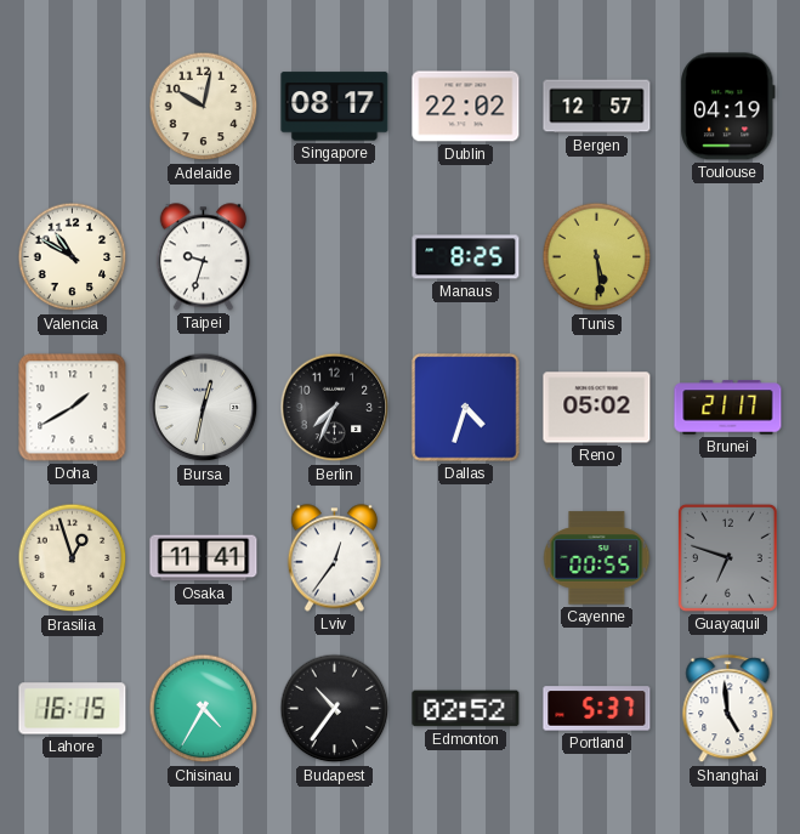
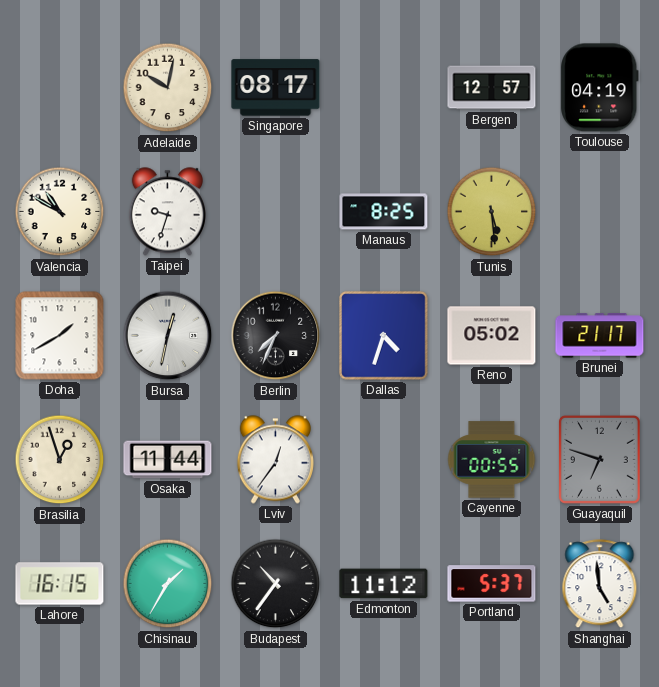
Dublin: 22:02 -> none
Osaka: 11:41 -> 11:44
Chisinau: 4:35 -> 1:35
Edmonton: 02:52 -> 11:12
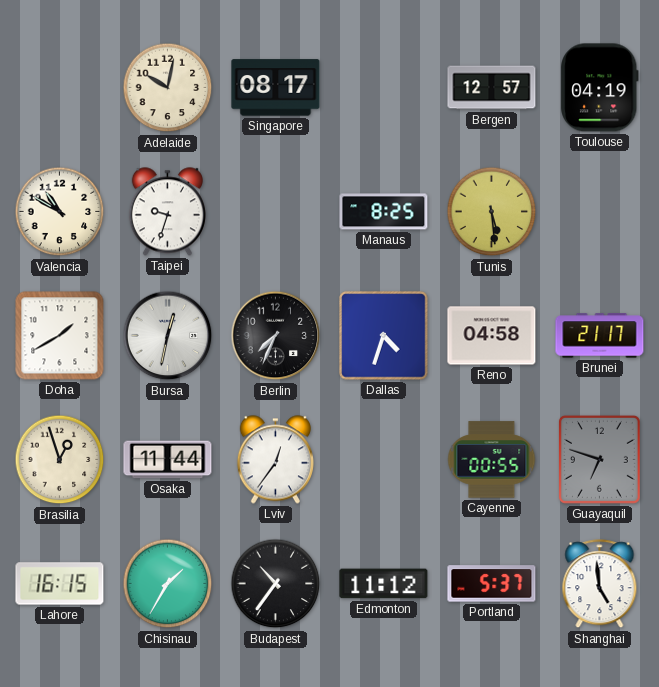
Reno: 05:02 -> 04:58
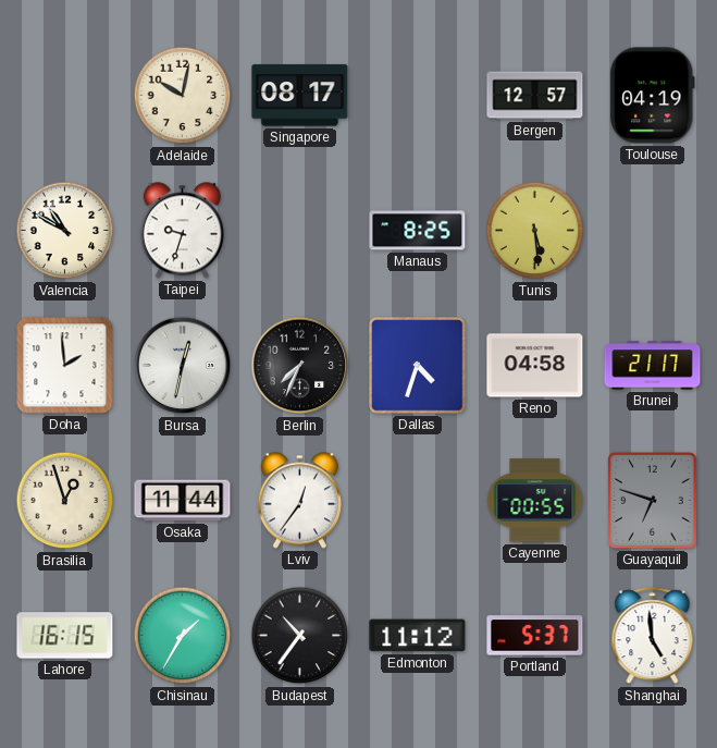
Doha: 1:40 -> 1:59
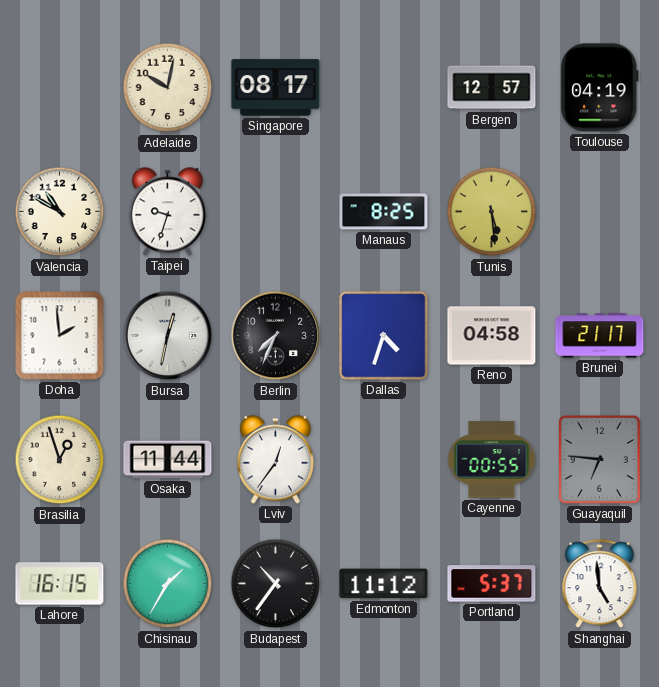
Guayaquil: 6:48 -> 6:46
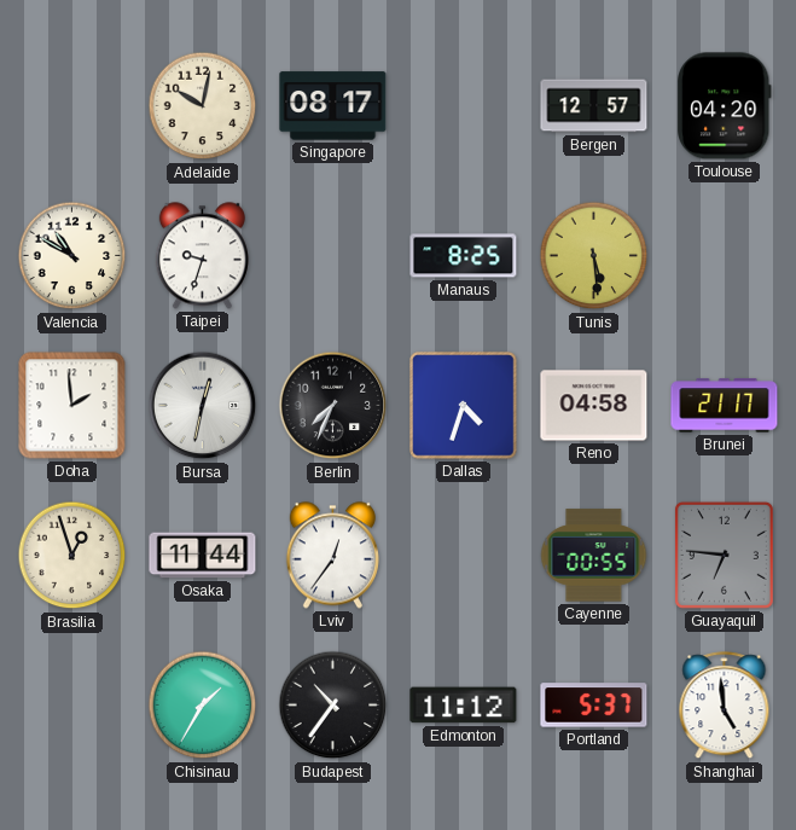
Toulouse: 04:19 -> 04:20
Lahore: 16:15 -> none
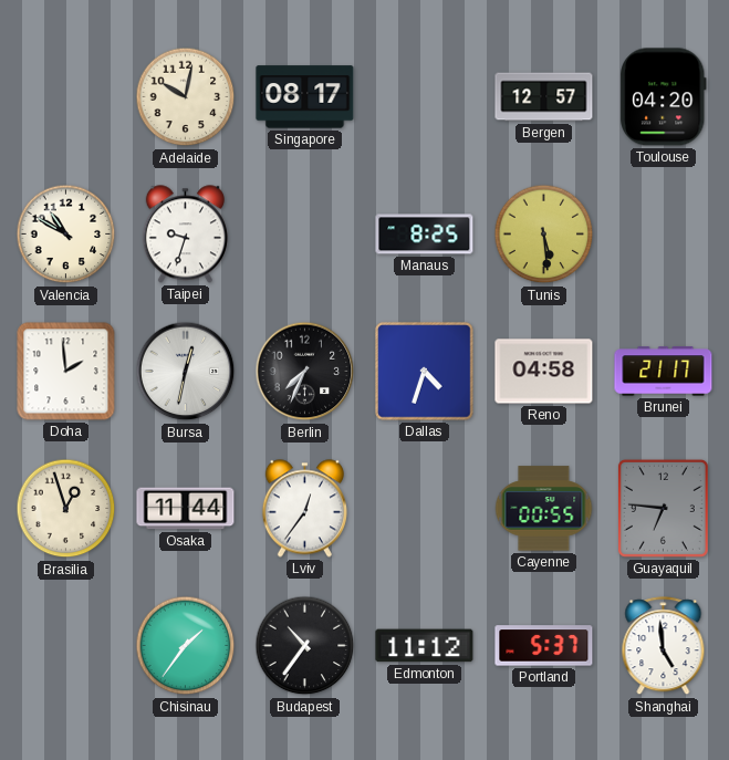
Chisinau: 1:35 -> 1:36
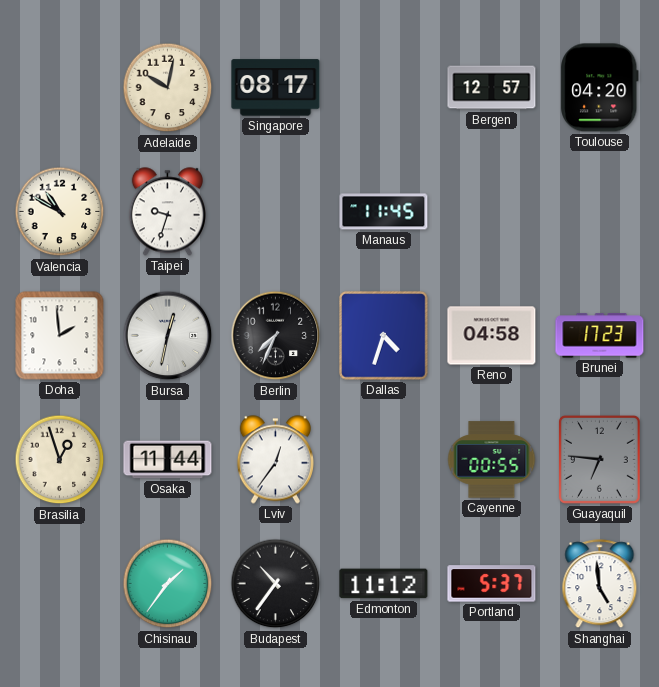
Manaus: 8:25 -> 11:45
Tunis: 5:29 -> none
Brunei: 21:17 -> 17:23
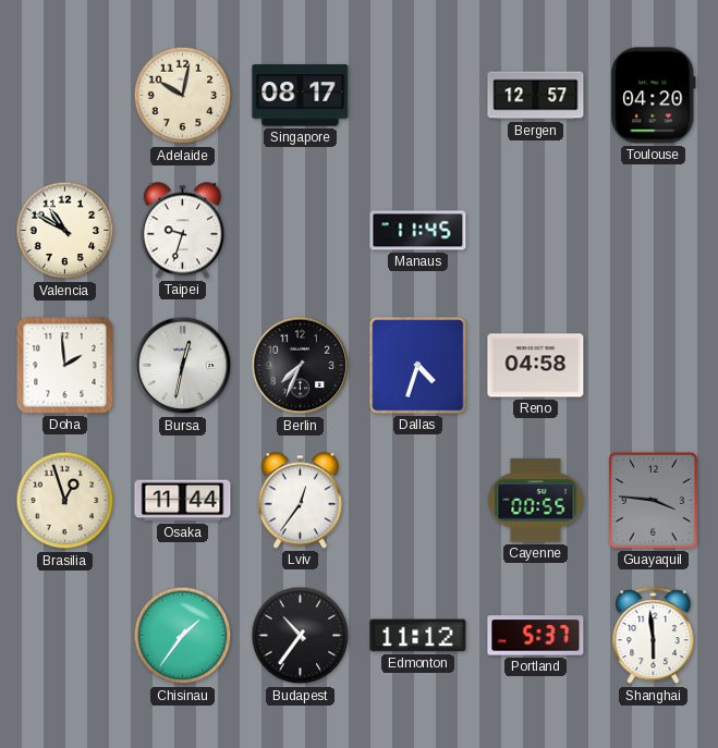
Brunei: 17:23 -> none
Guayaquil: 6:46 -> 3:46
Shanghai: 4:59 -> 5:59
